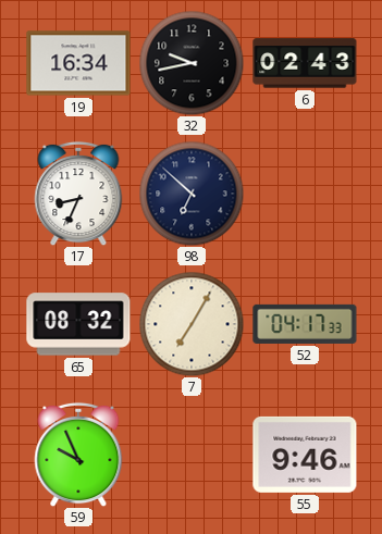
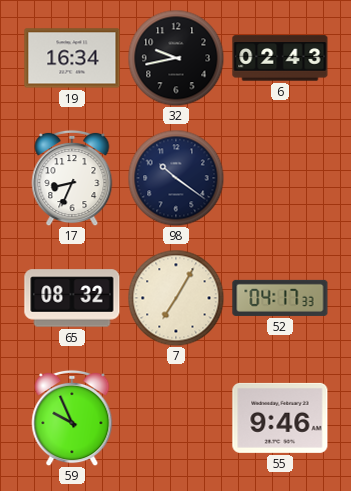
98: 6:52 -> 10:21
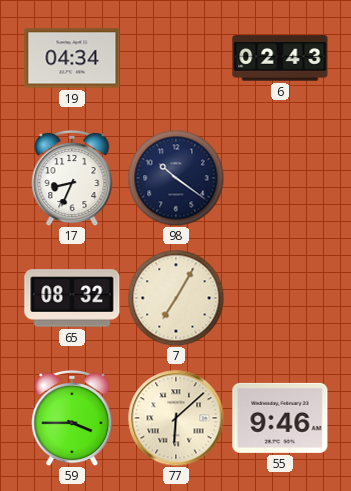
19: 16:34 -> 04:34
32: 9:43 -> none
52: 04:17 -> none
59: 9:56 -> 3:45
77: none -> 6:08
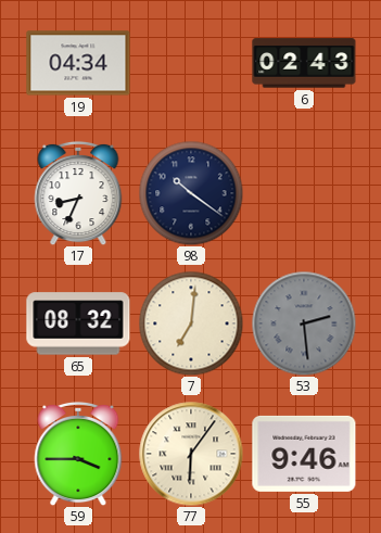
7: 7:05 -> 7:01
53: none -> 2:29
77: 6:08 -> 6:06
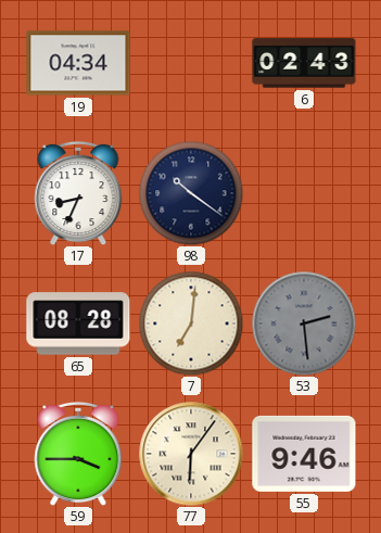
65: 08:32 -> 08:28
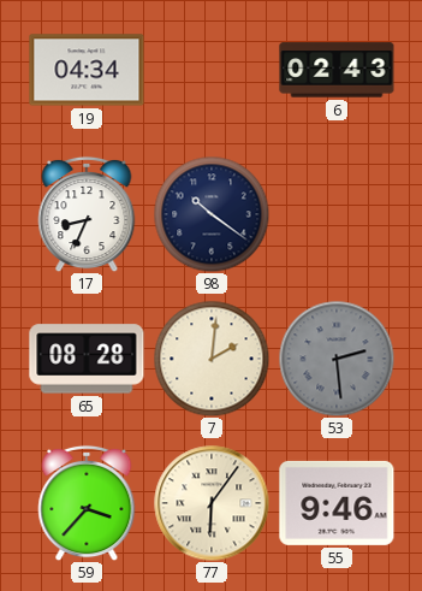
7: 7:01 -> 2:01
59: 3:45 -> 3:37
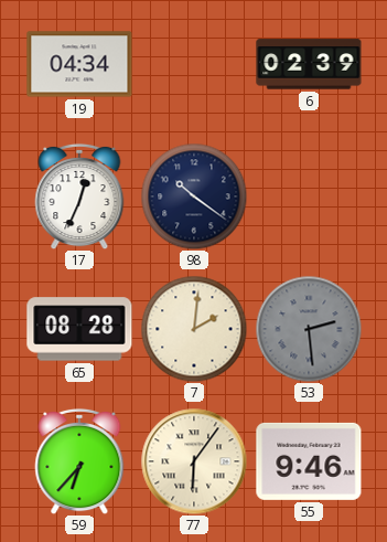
6: 02:43 -> 02:39
17: 8:34 -> 12:34
59: 3:37 -> 6:37
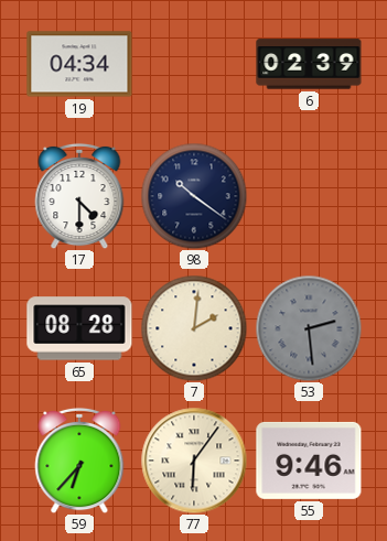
17: 12:34 -> 4:30
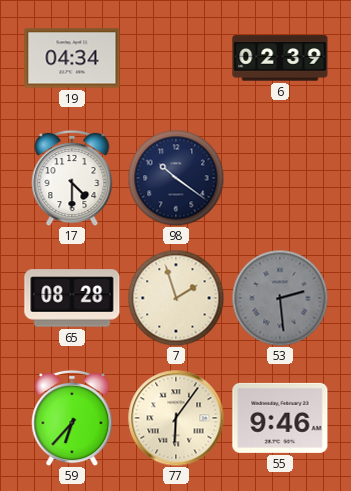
7: 2:01 -> 1:57
